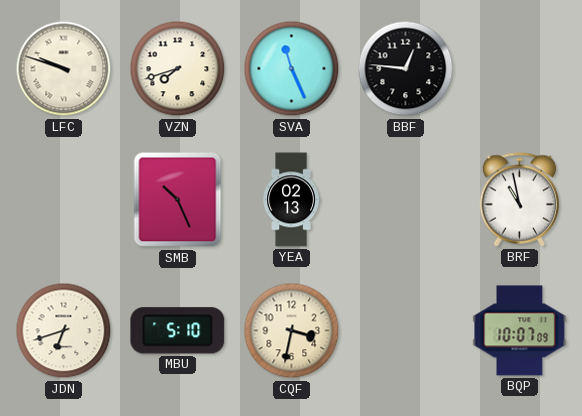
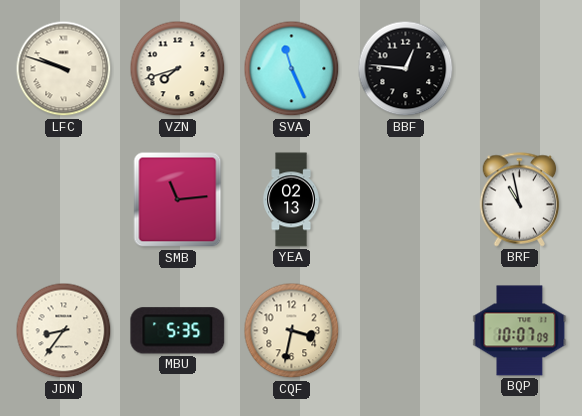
SMB: 10:26 -> 11:14
JDN: 6:42 -> 8:36
MBU: 5:10 -> 5:35
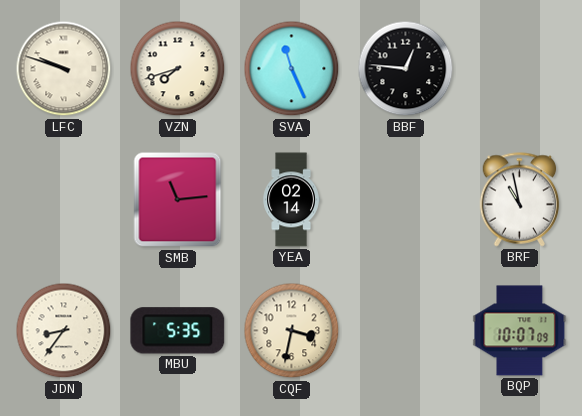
YEA: 02:13 -> 02:14
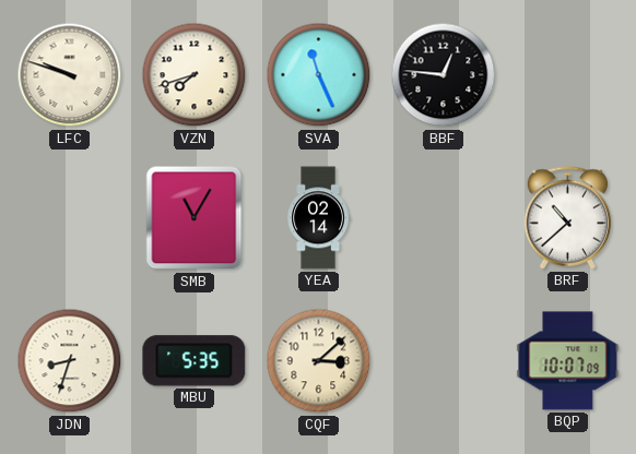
SMB: 11:14 -> 11:05
BRF: 10:58 -> 10:38
JDN: 8:36 -> 8:33
CQF: 3:32 -> 3:08
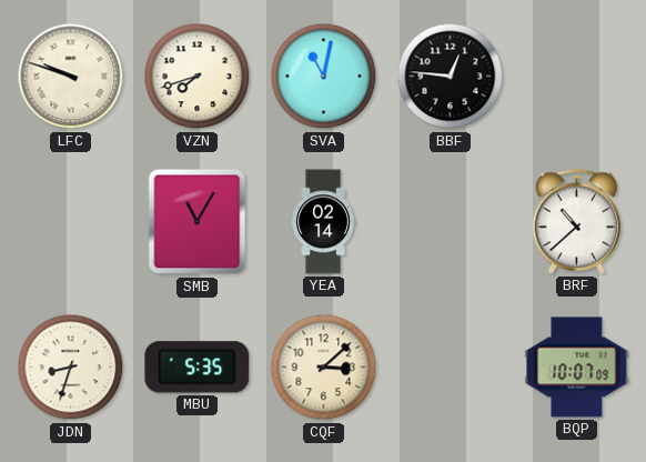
SVA: 11:26 -> 11:02
